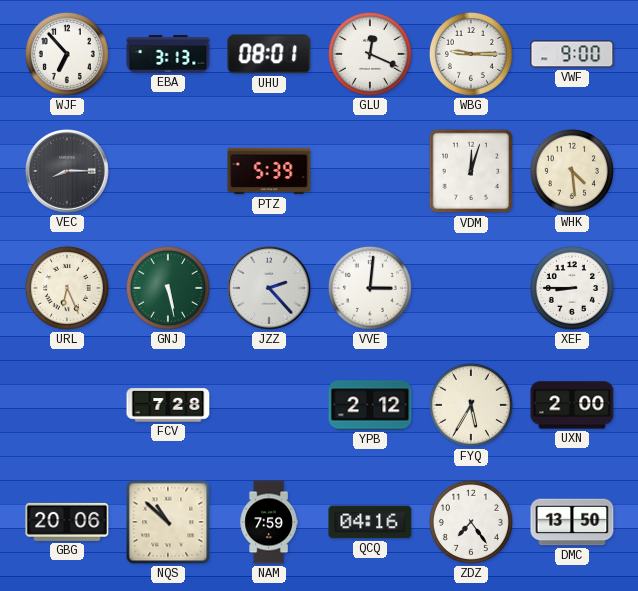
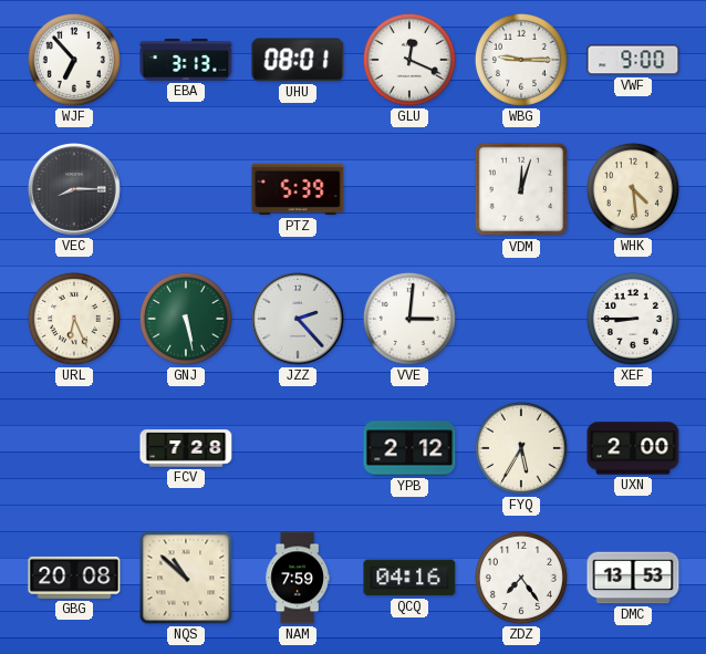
GBG: 20:06 -> 20:08
DMC: 13:50 -> 13:53
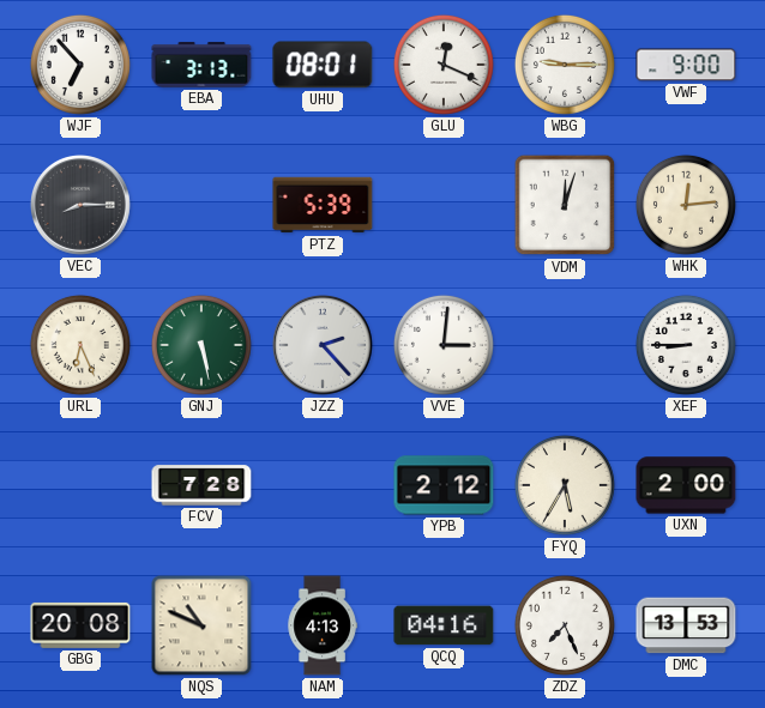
WHK: 4:29 -> 12:14
NQS: 10:52 -> 10:49
NAM: 7:59 -> 4:13
ZDZ: 7:24 -> 7:26
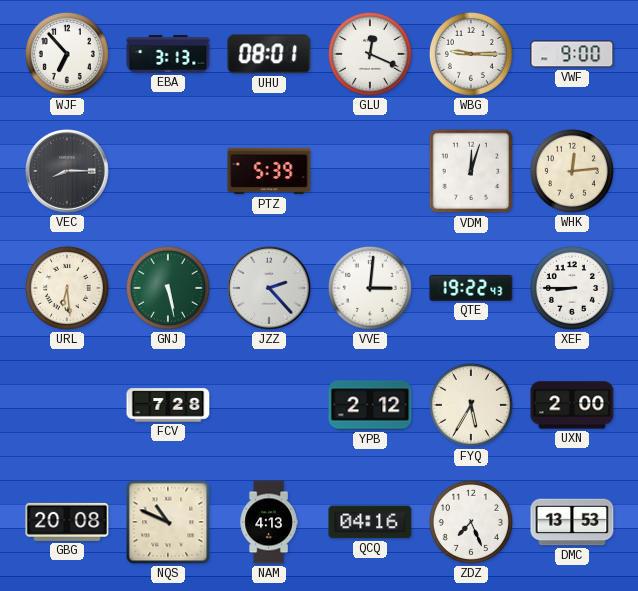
URL: 6:26 -> 6:29
QTE: none -> 19:22
